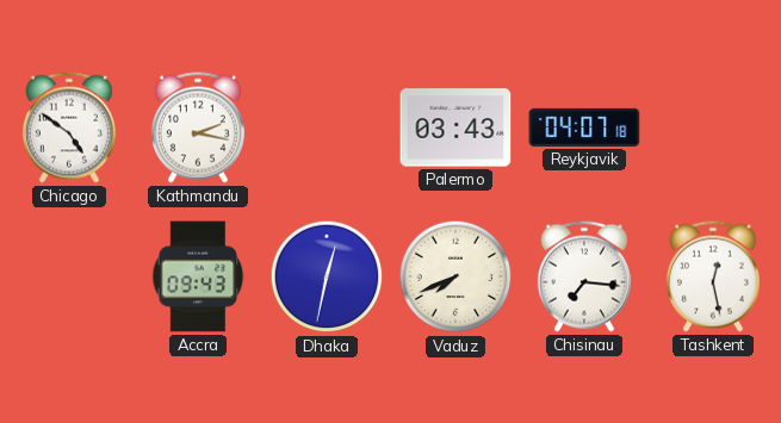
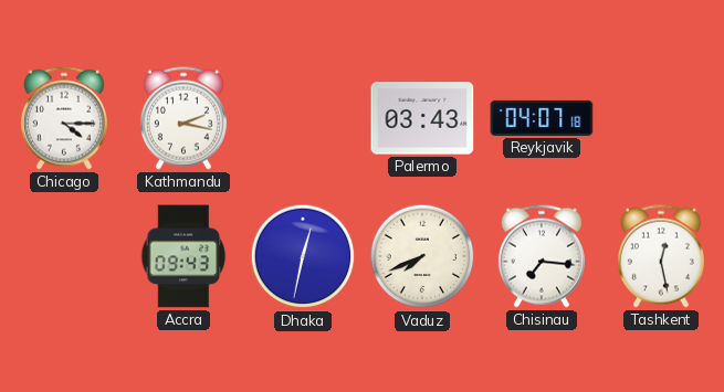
Chicago: 4:51 -> 4:15
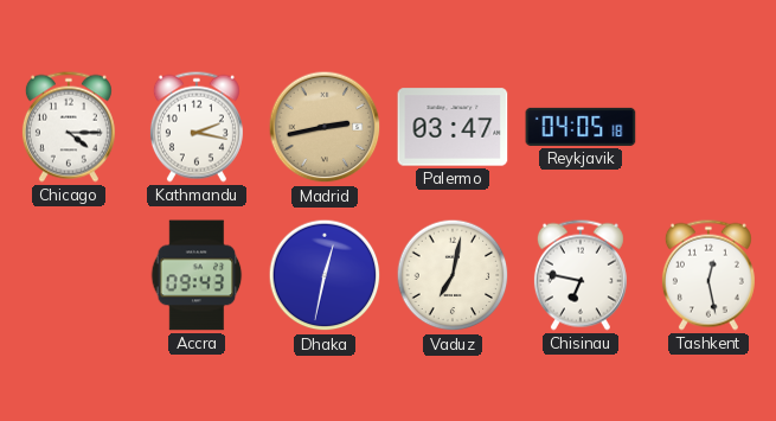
Madrid: none -> 2:43
Palermo: 03:43 -> 03:47
Reykjavik: 04:07 -> 04:05
Vaduz: 7:41 -> 7:02
Chisinau: 7:16 -> 6:47
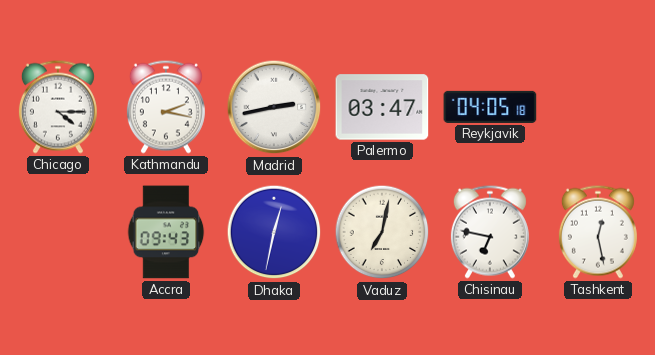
Madrid dial: champagne -> white
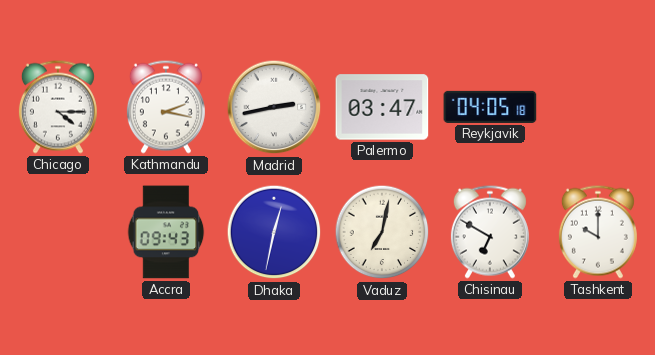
Chisinau: 6:47 -> 6:50
Tashkent: 12:28 -> 10:00
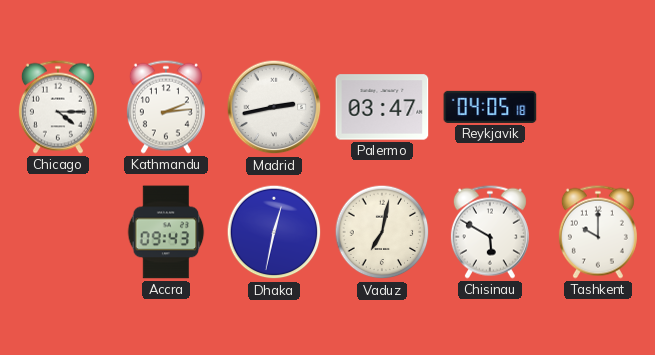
Kathmandu: 2:17 -> 2:14
Chisinau: 6:50 -> 5:50
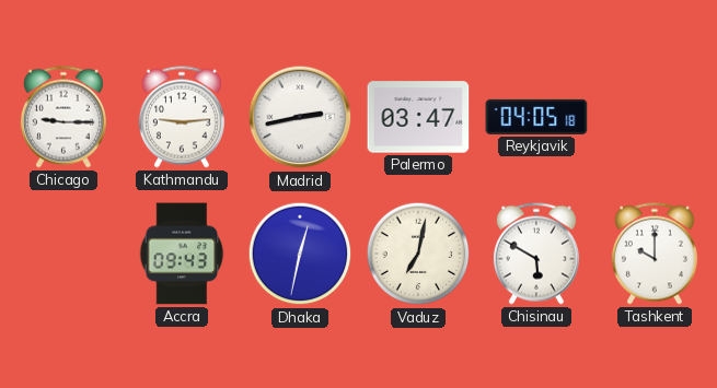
Chicago: 4:15 -> 9:15
Kathmandu: 2:14 -> 9:14
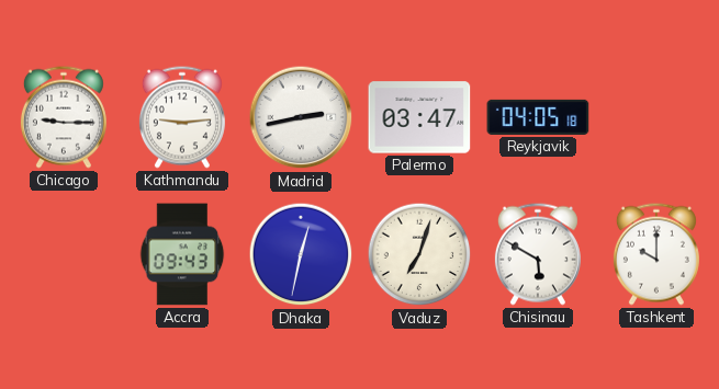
Vaduz: 7:02 -> 7:03
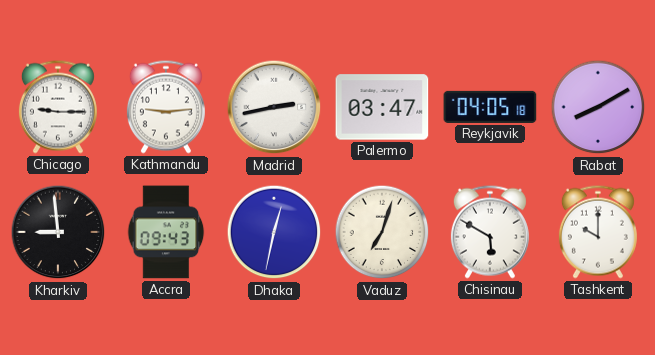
Rabat: none -> 8:10
Kharkiv: none -> 8:59
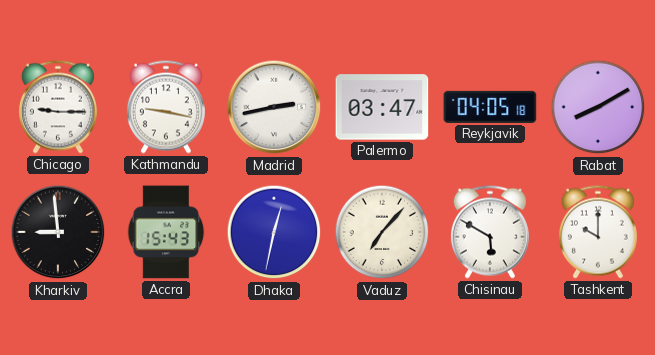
Kathmandu: 9:14 -> 9:17
Accra: 09:43 -> 15:43
Vaduz: 7:03 -> 7:07
